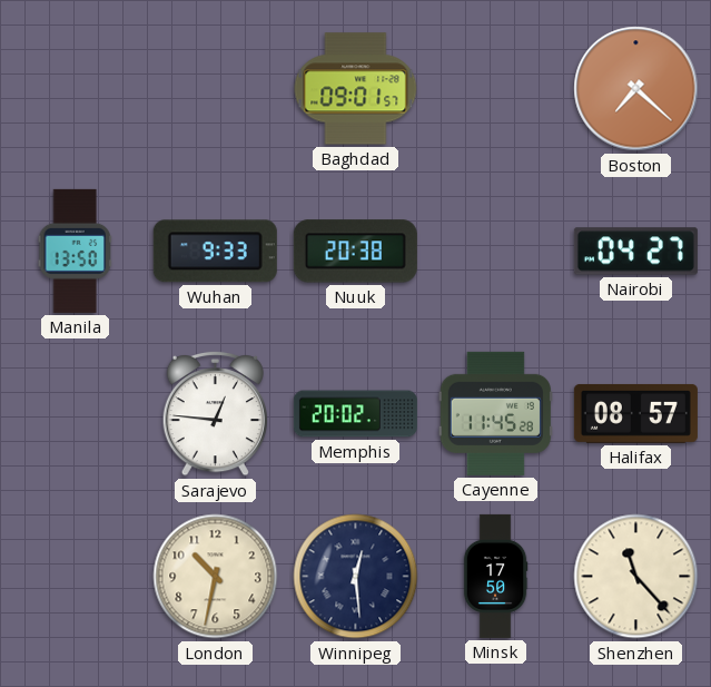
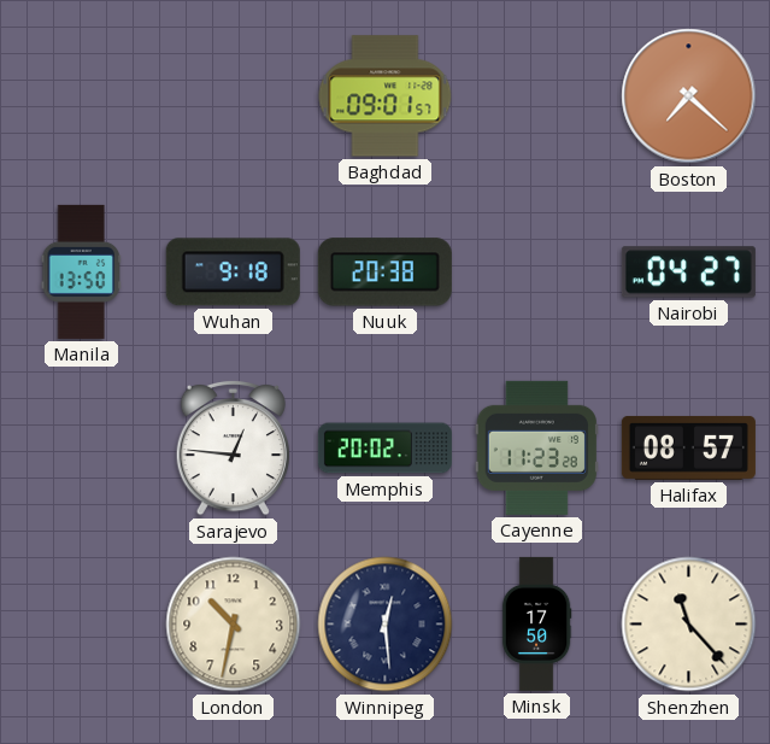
Wuhan: 9:33 -> 9:18
Cayenne: 11:45 -> 11:23
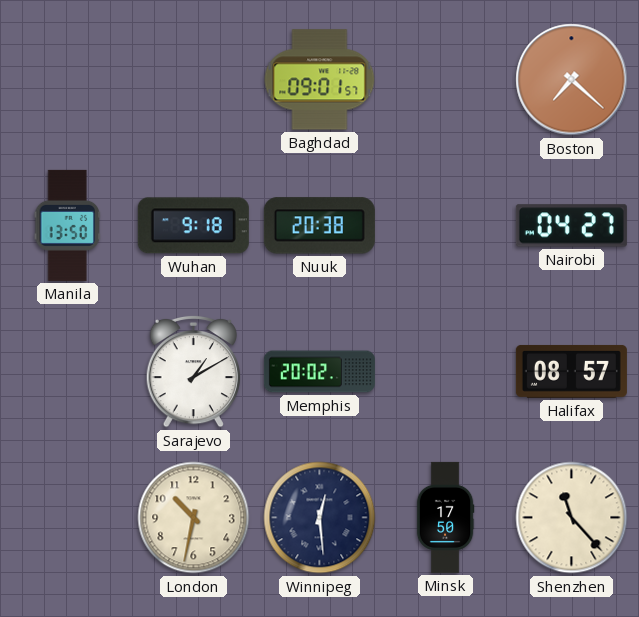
Sarajevo: 12:46 -> 1:10
Cayenne: 11:23 -> none
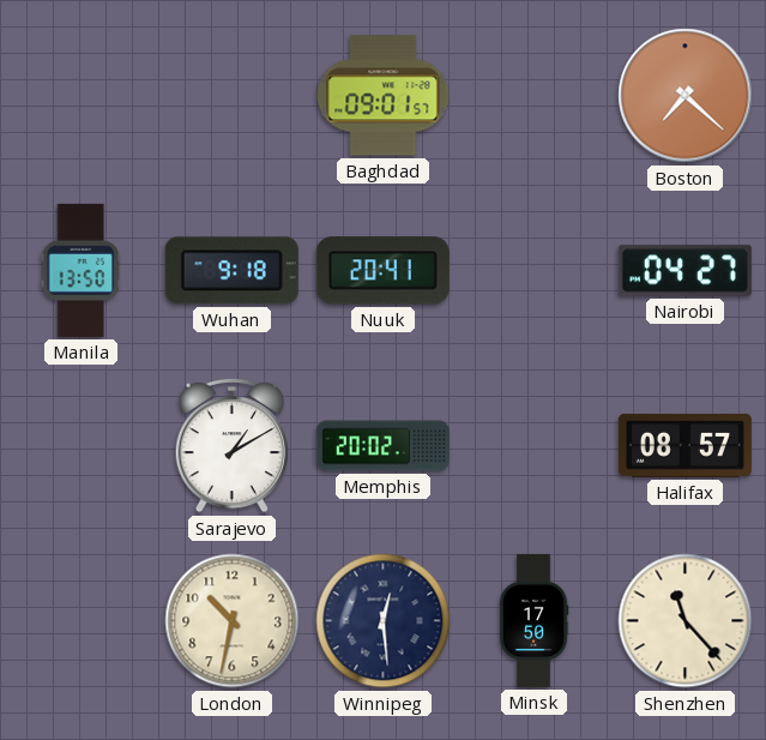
Nuuk: 20:38 -> 20:41
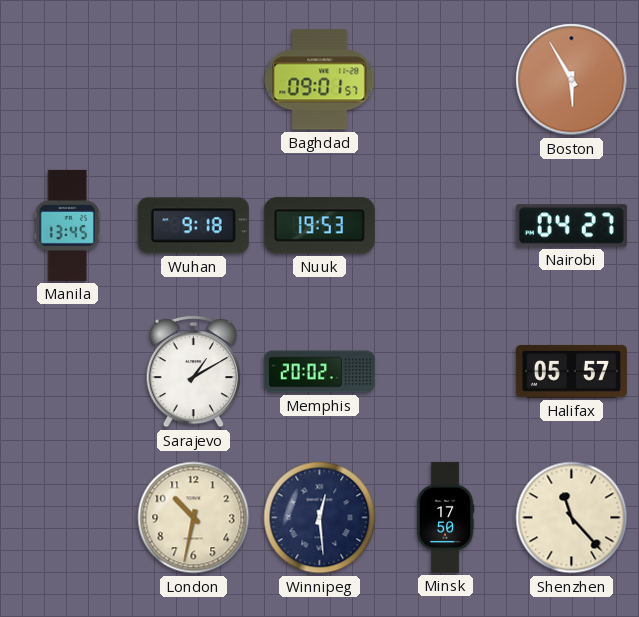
Boston: 7:22 -> 5:55
Manila: 13:50 -> 13:45
Nuuk: 20:41 -> 19:53
Halifax: 08:57 -> 05:57
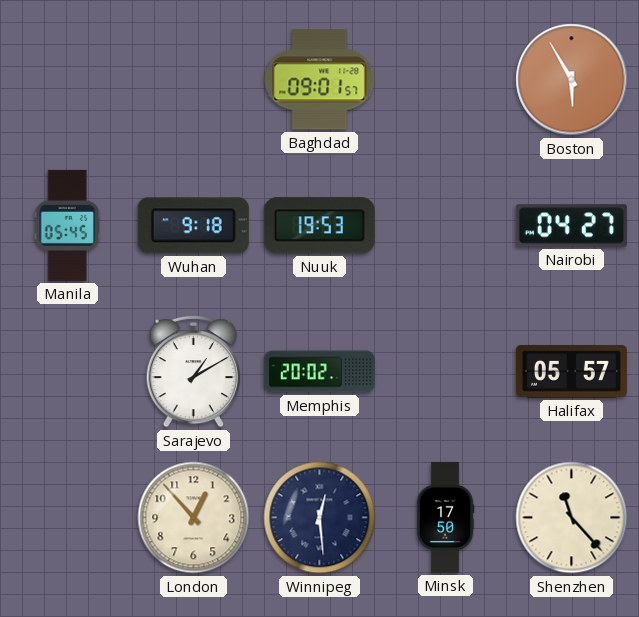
Manila: 13:45 -> 05:45
London: 10:32 -> 12:53
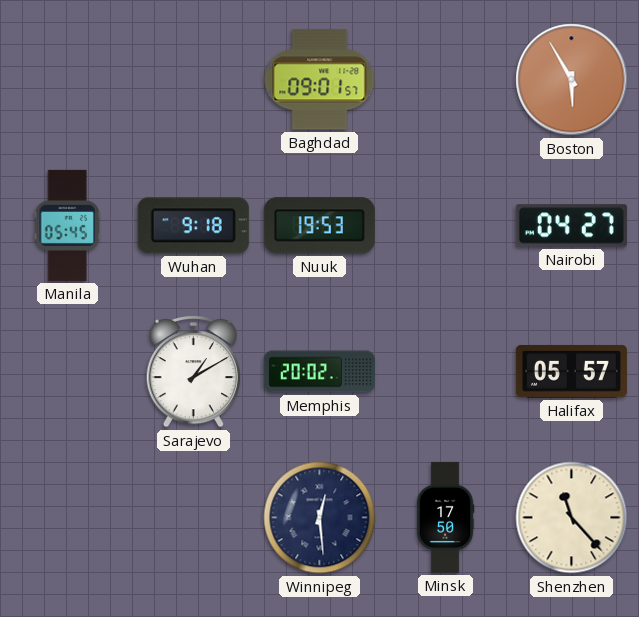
London: 12:53 -> none
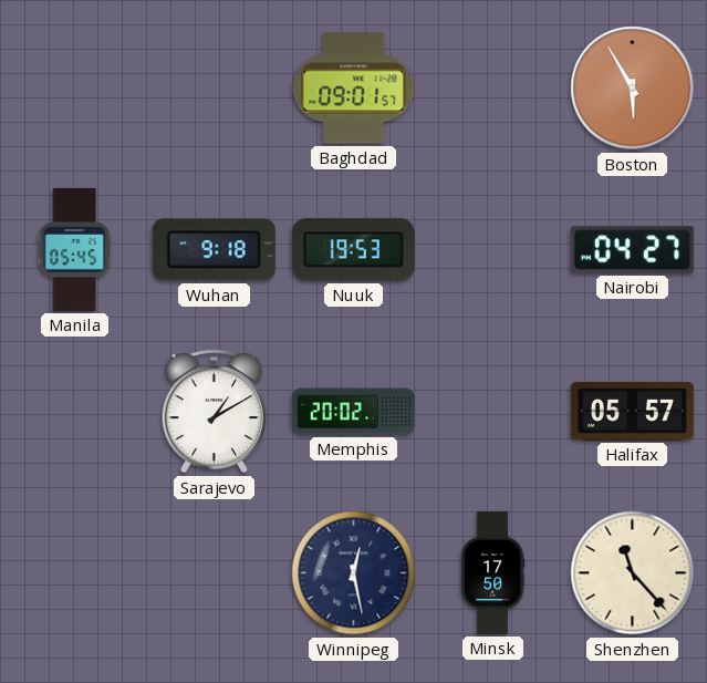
Winnipeg: 12:29 -> 12:28
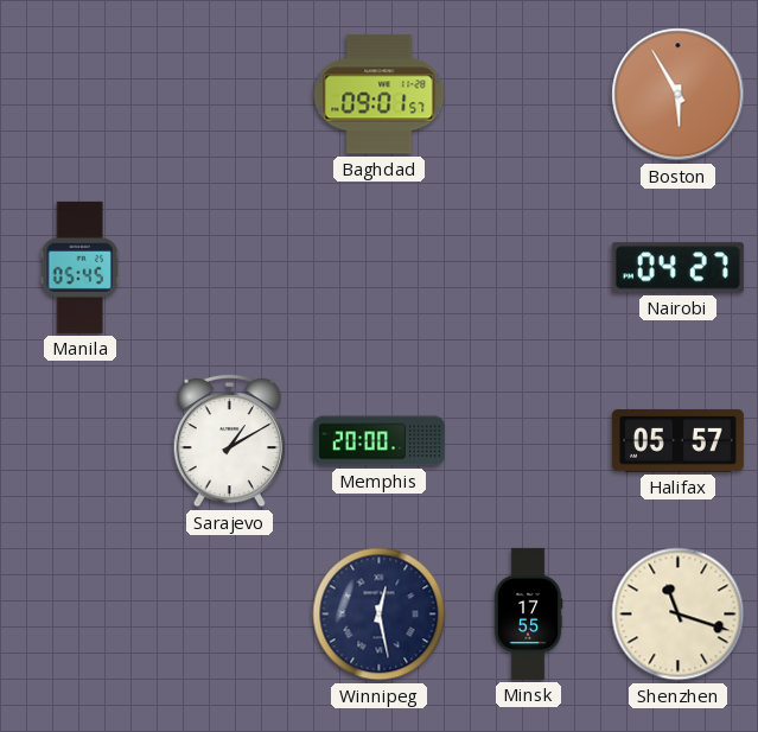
Wuhan: 9:18 -> none
Nuuk: 19:53 -> none
Memphis: 20:02 -> 20:00
Minsk: 17:50 -> 17:55
Shenzhen: 11:23 -> 11:18
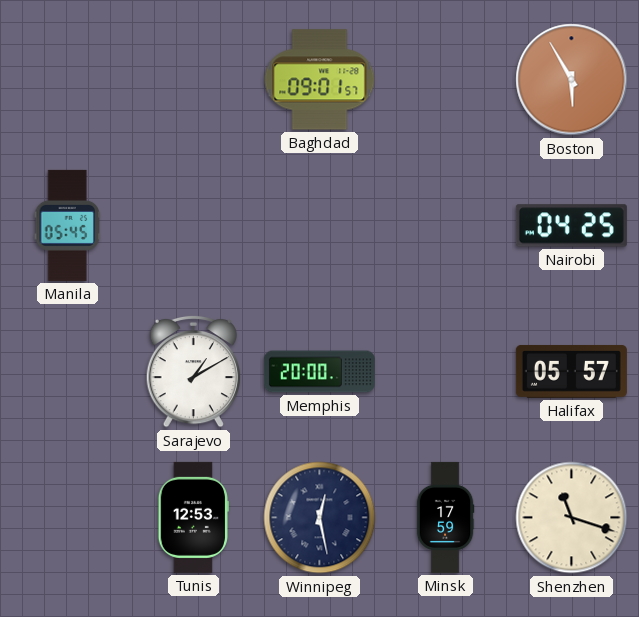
Nairobi: 04:27 -> 04:25
Tunis: none -> 12:53
Minsk: 17:55 -> 17:59
